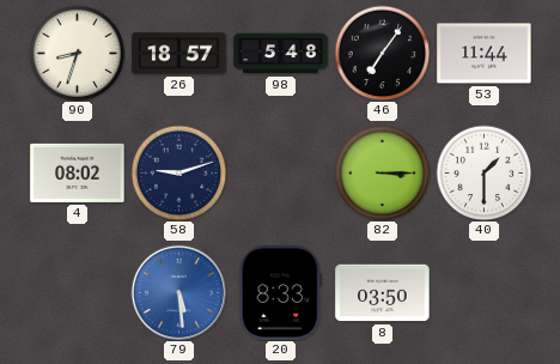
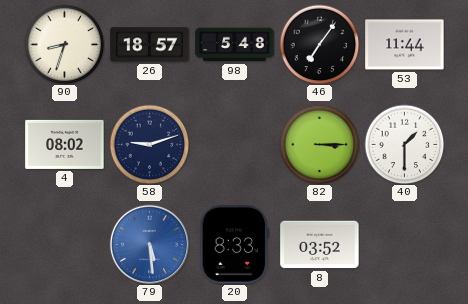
8: 03:50 -> 03:52
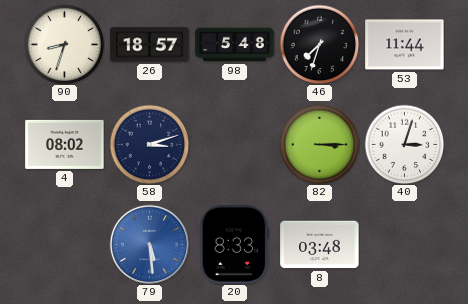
46: 7:06 -> 7:33
58: 9:12 -> 3:12
40: 1:30 -> 3:03
8: 03:52 -> 03:48
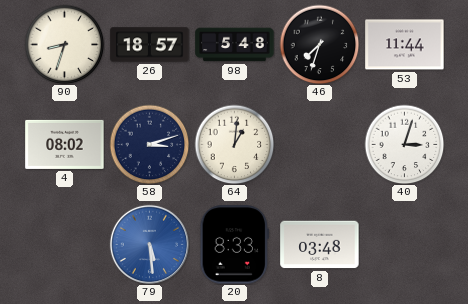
64: none -> 1:01
82: 3:15 -> none
